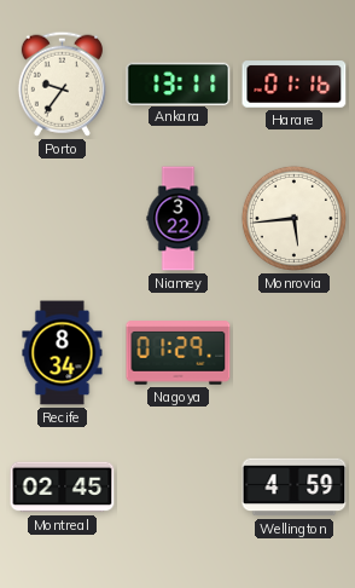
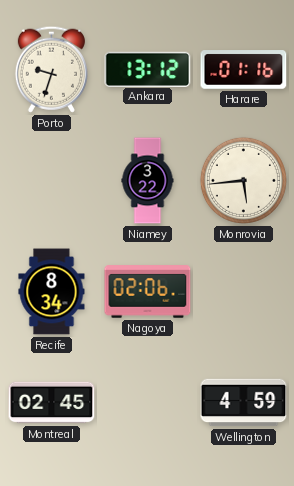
Porto: 9:36 -> 9:33
Ankara: 13:11 -> 13:12
Nagoya: 01:29 -> 02:06
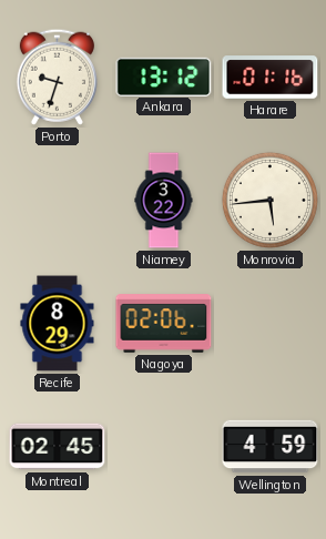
Recife: 8:34 -> 8:29
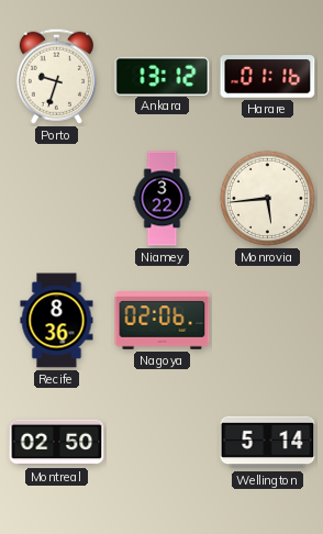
Recife: 8:29 -> 8:36
Montreal: 02:45 -> 02:50
Wellington: 4:59 -> 5:14
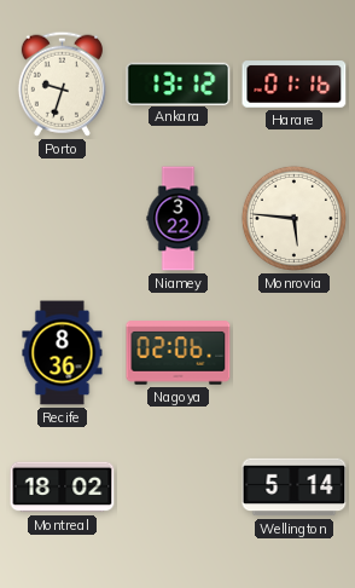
Monrovia: 5:44 -> 5:46
Montreal: 02:50 -> 18:02
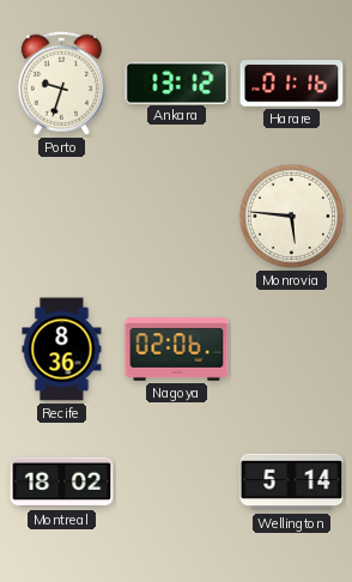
Niamey: 3:22 -> none
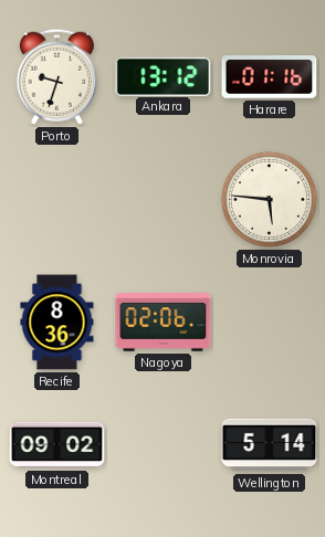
Montreal: 18:02 -> 09:02
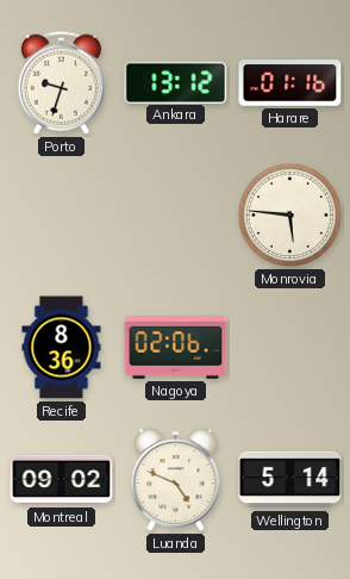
Luanda: none -> 4:49
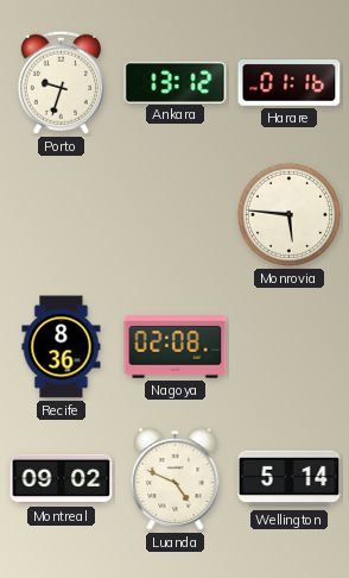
Nagoya: 02:06 -> 02:08
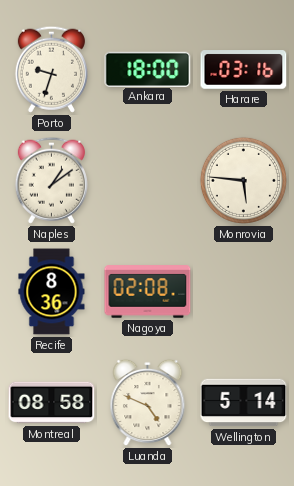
Ankara: 13:12 -> 18:00
Harare: 01:16 -> 03:16
Naples: none -> 1:09
Montreal: 09:02 -> 08:58
